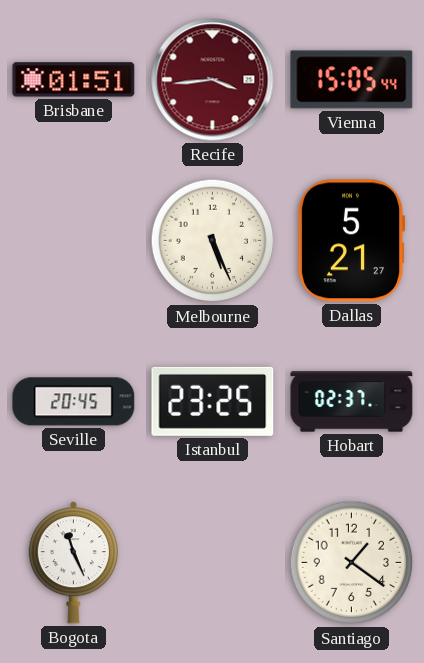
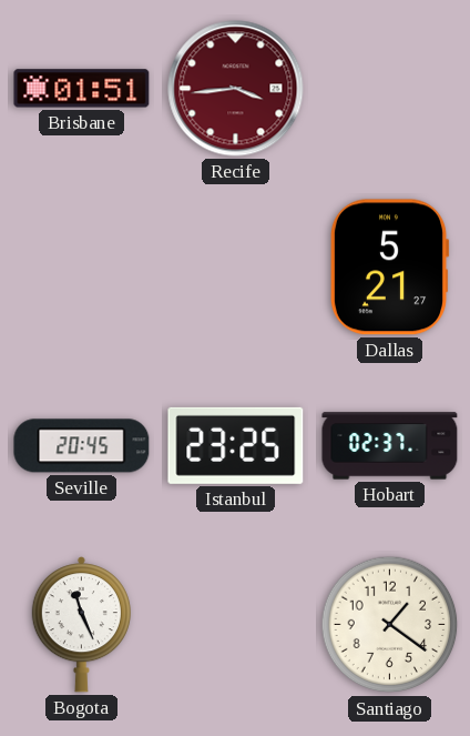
Vienna: 15:05 -> none
Melbourne: 5:26 -> none
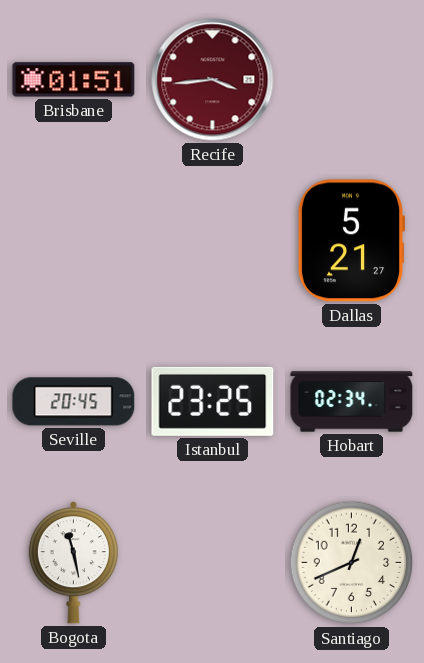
Hobart: 02:37 -> 02:34
Bogota: 11:26 -> 11:28
Santiago: 1:21 -> 12:41
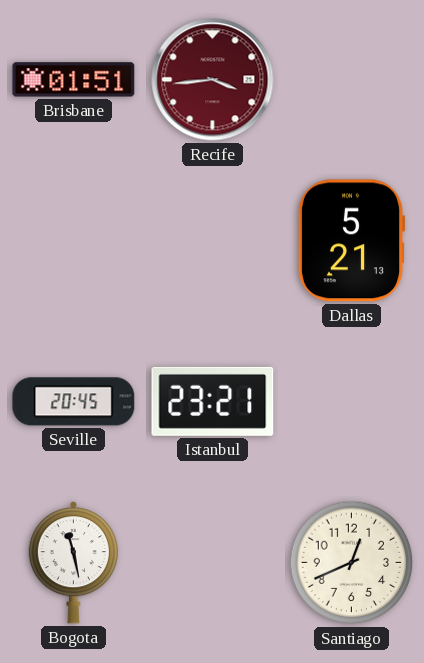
Dallas: 5:21:27 -> 5:21:13
Istanbul: 23:25 -> 23:21
Hobart: 02:34 -> none
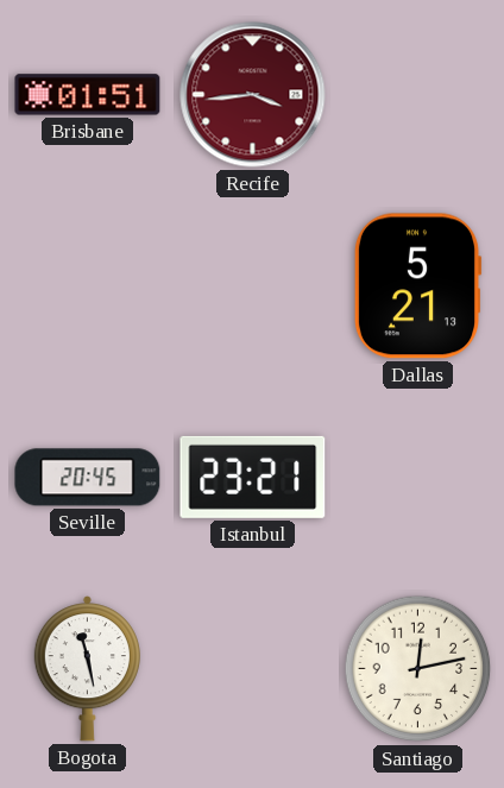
Santiago: 12:41 -> 12:13
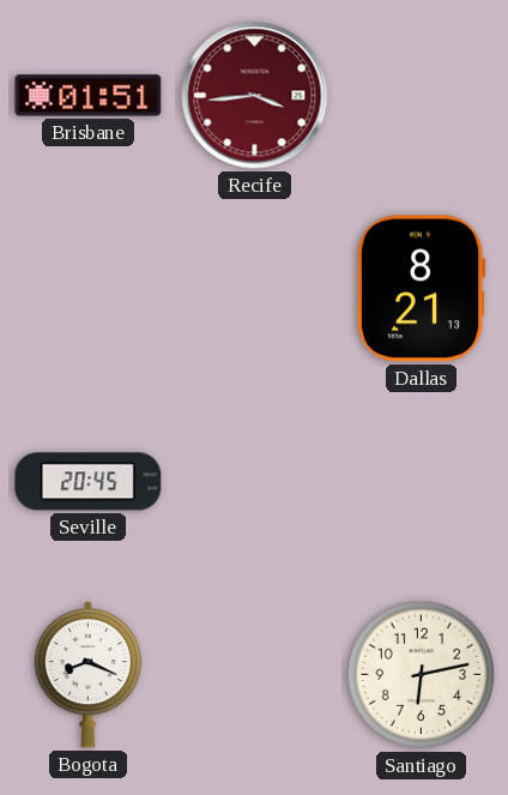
Dallas: 5:21 -> 8:21
Istanbul: 23:21 -> none
Bogota: 11:28 -> 8:19
Santiago: 12:13 -> 6:13
